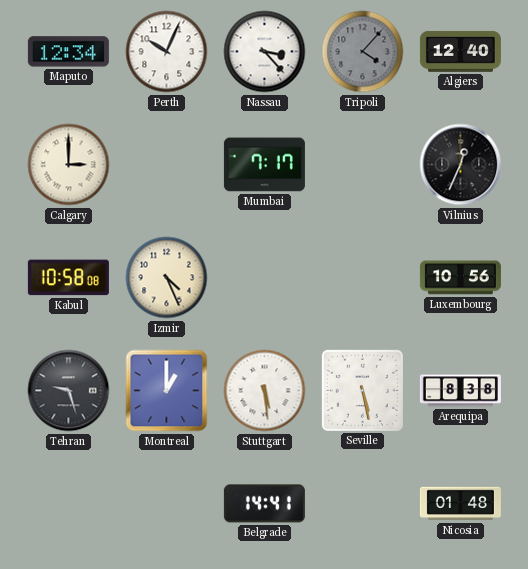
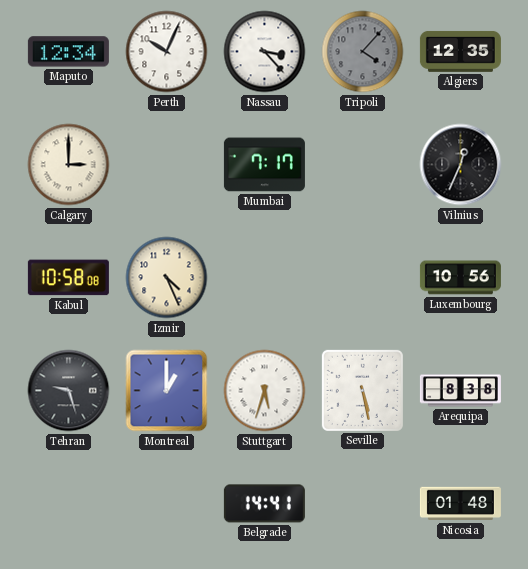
Algiers: 12:40 -> 12:35
Stuttgart: 5:29 -> 5:33
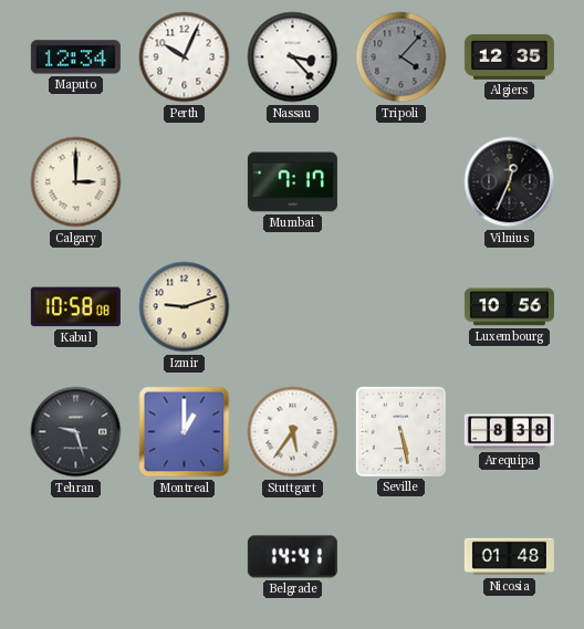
Izmir: 4:26 -> 9:12
Stuttgart: 5:33 -> 5:36
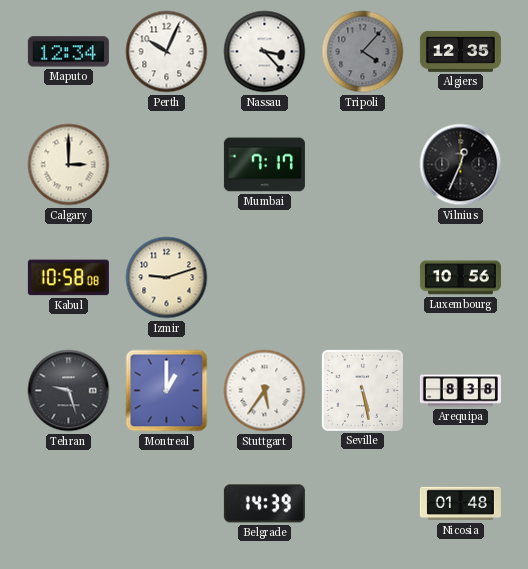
Belgrade: 14:41 -> 14:39
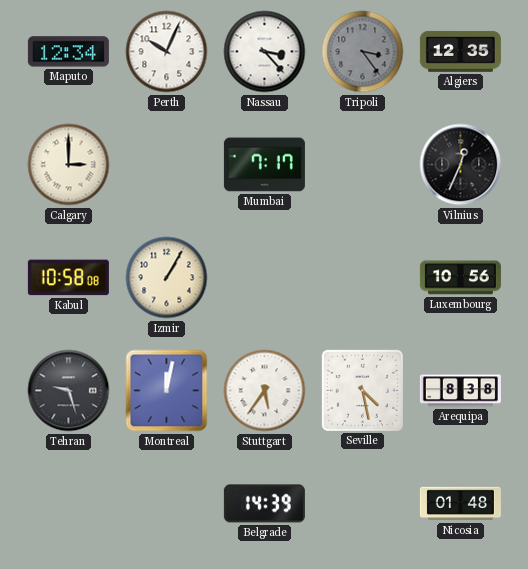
Tripoli: 4:07 -> 3:24
Izmir: 9:12 -> 1:05
Montreal: 1:00 -> 12:02
Seville: 5:28 -> 4:28
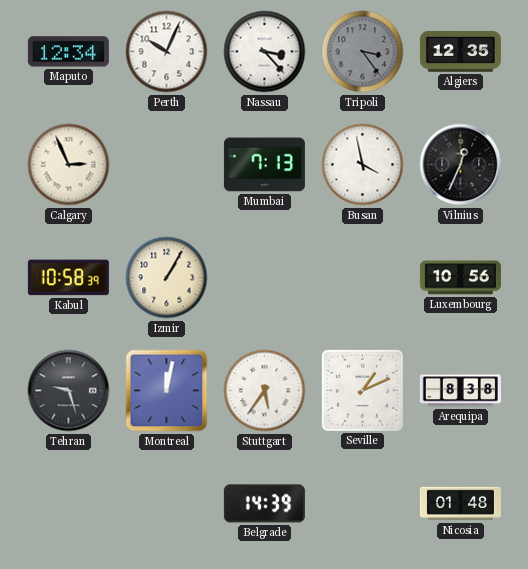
Calgary: 3:00 -> 2:56
Mumbai: 7:17 -> 7:13
Busan: none -> 3:58
Kabul: 10:58:08 -> 10:58:39
Seville: 4:28 -> 1:11
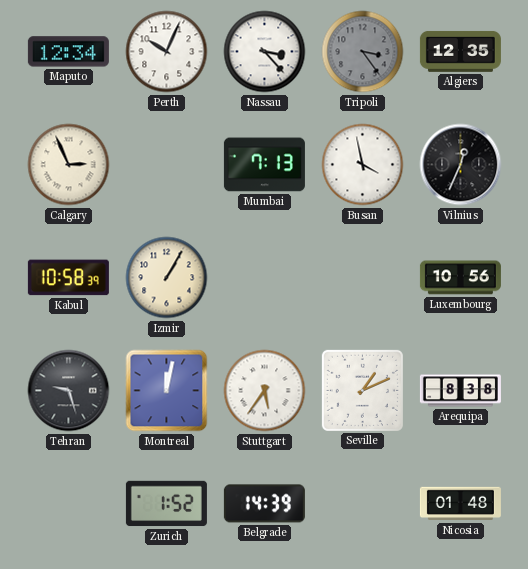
Zurich: none -> 1:52
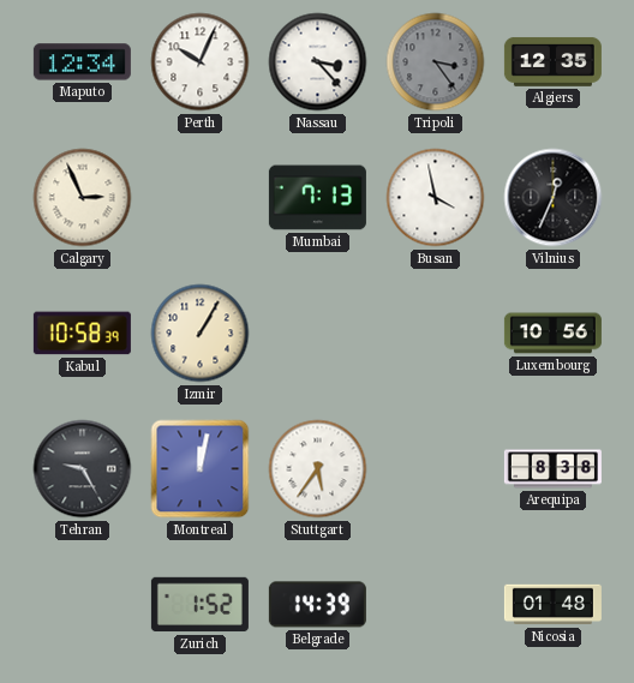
Tehran: 9:27 -> 9:25
Seville: 1:11 -> none
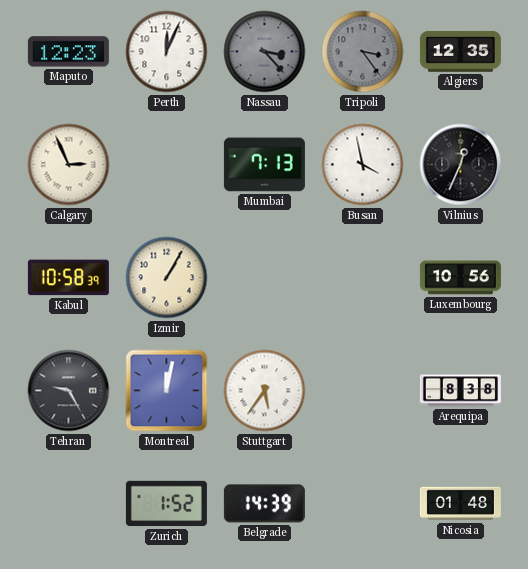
Maputo: 12:34 -> 12:23
Perth: 10:04 -> 12:04
Nassau dial: white -> grey
